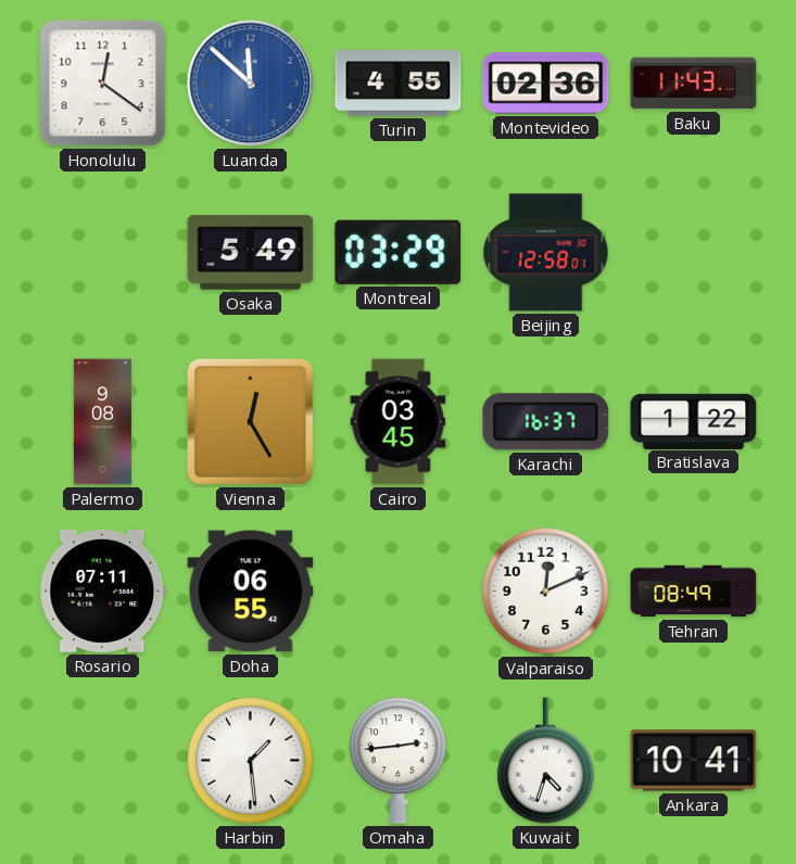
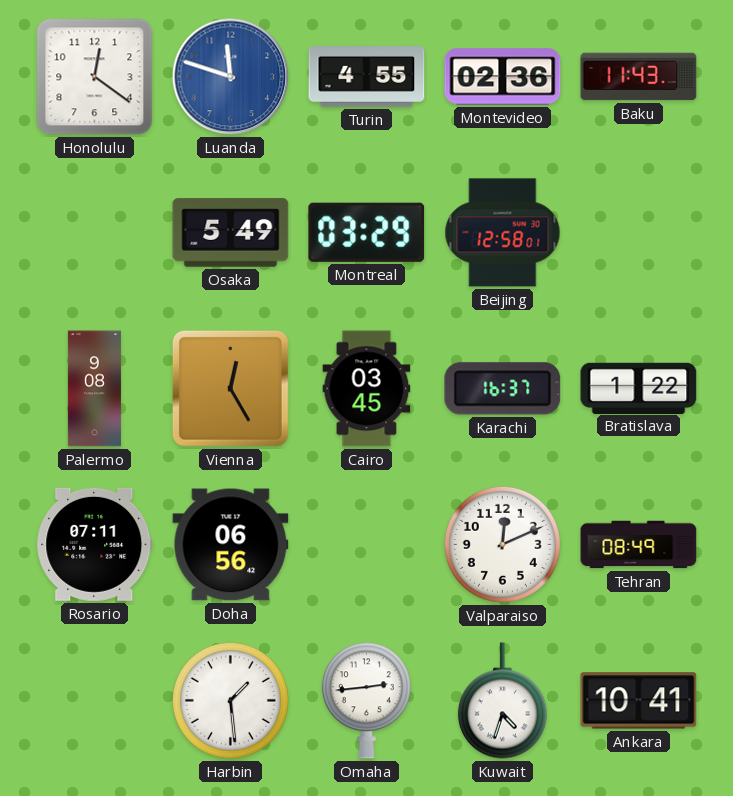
Luanda: 11:52 -> 11:48
Doha: 06:55 -> 06:56
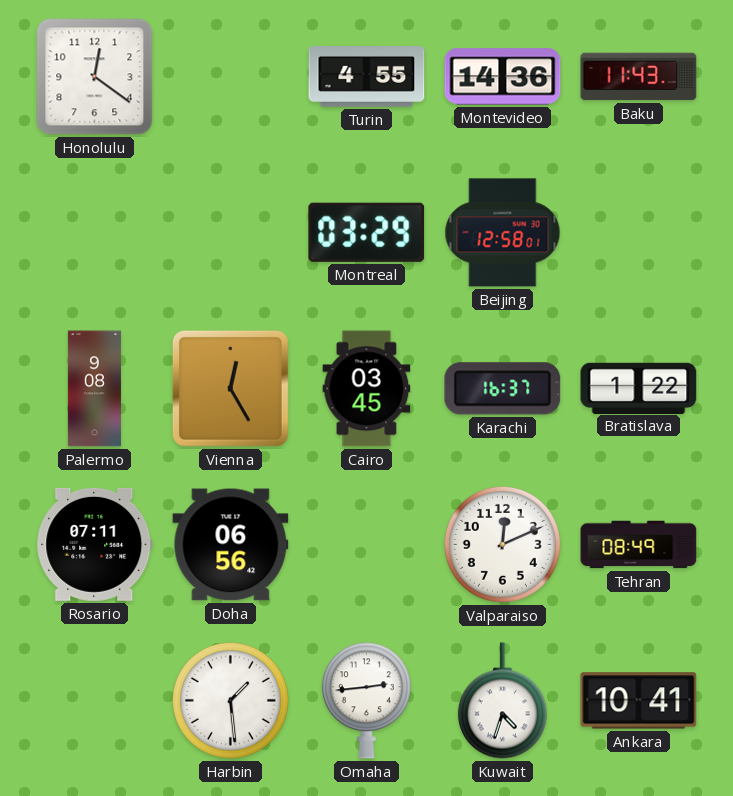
Luanda: 11:48 -> none
Montevideo: 02:36 -> 14:36
Osaka: 5:49 -> none
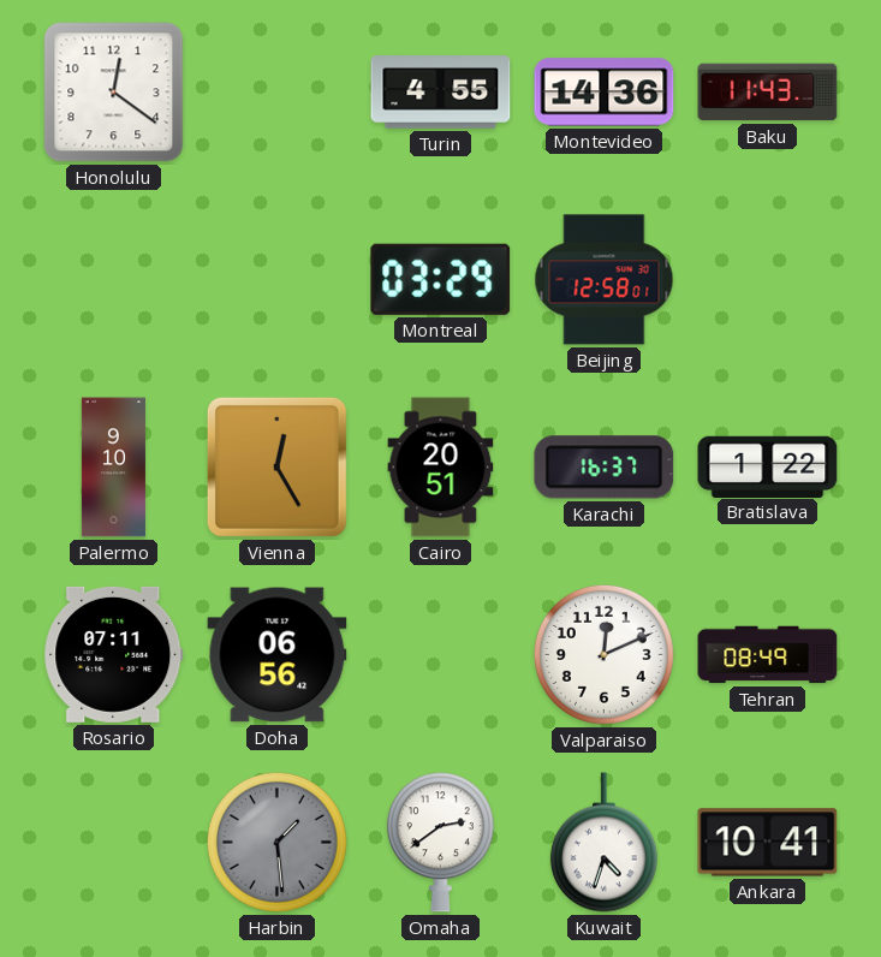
Palermo: 9:08 -> 9:10
Cairo: 03:45 -> 20:51
Harbin dial: white -> grey
Omaha: 2:44 -> 2:39
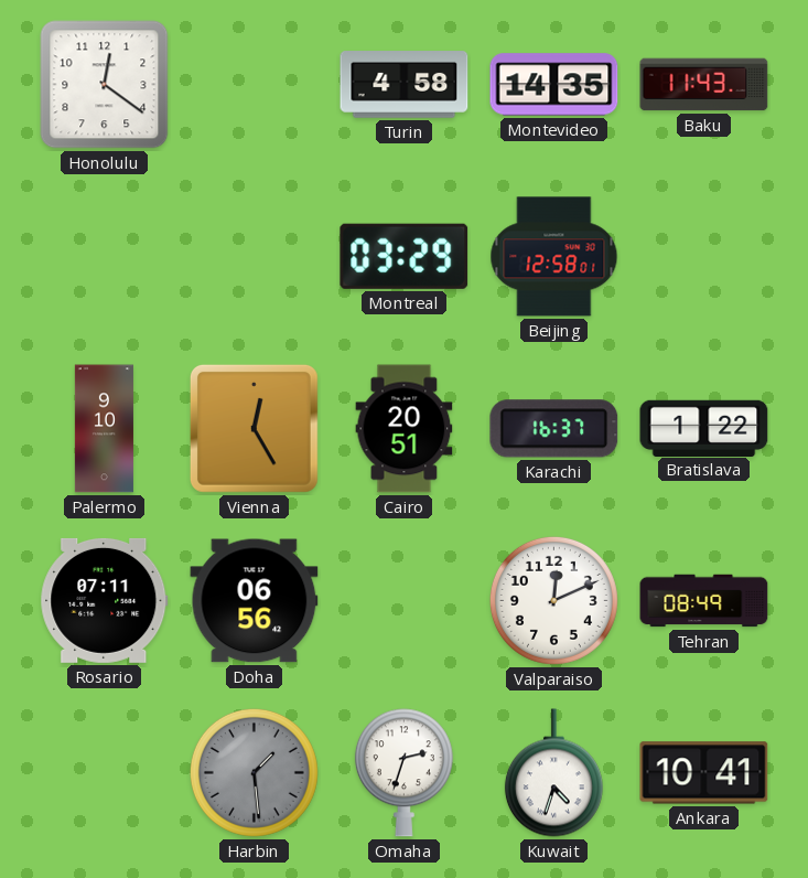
Turin: 4:55 -> 4:58
Montevideo: 14:36 -> 14:35
Omaha: 2:39 -> 2:33
